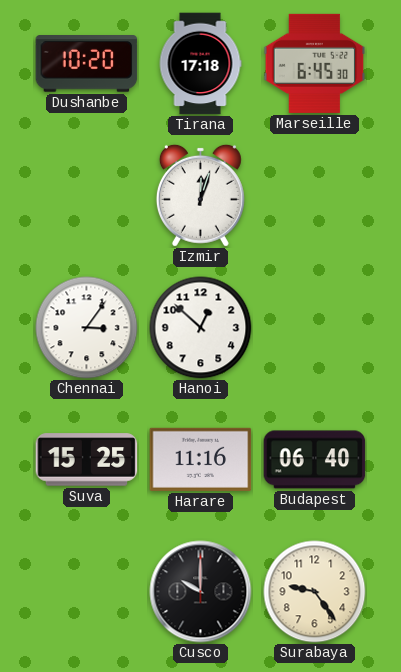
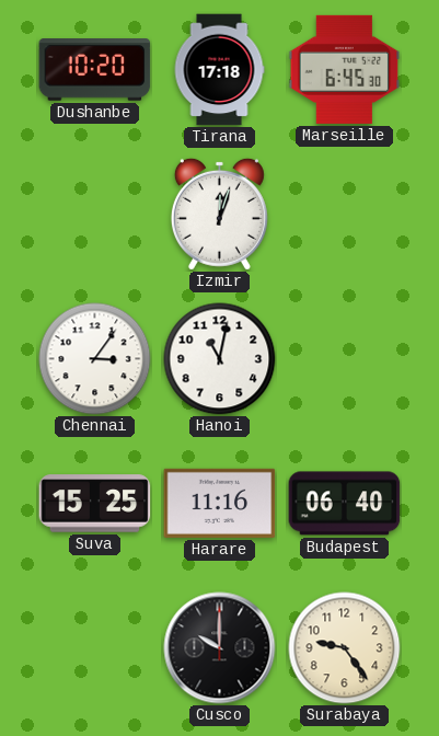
Hanoi: 12:52 -> 11:02
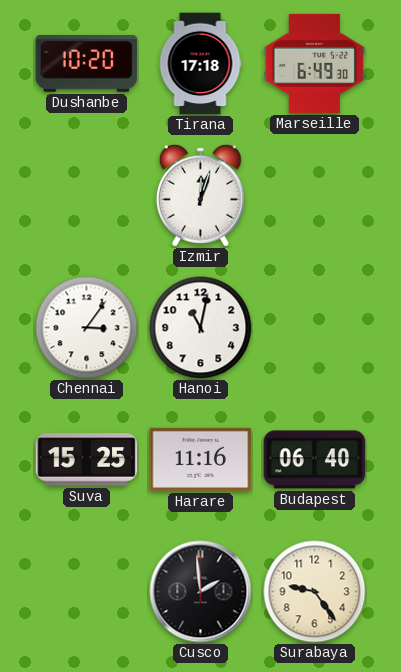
Marseille: 6:45 -> 6:49
Cusco: 10:00 -> 1:59
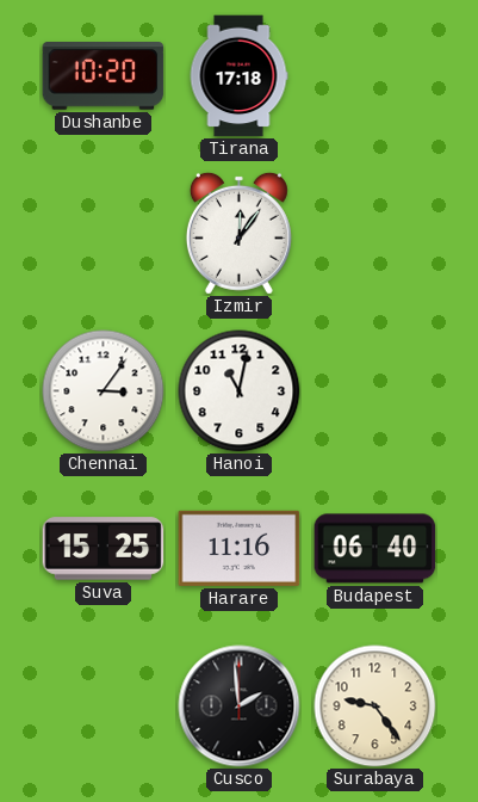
Marseille: 6:49 -> none
Izmir: 12:03 -> 12:06
